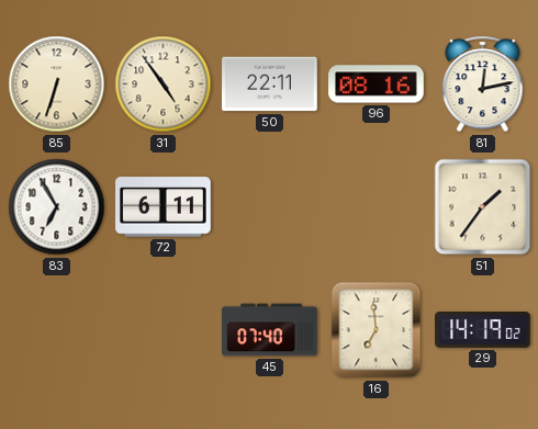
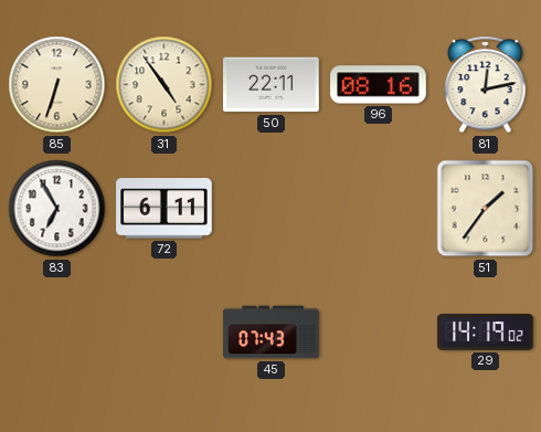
45: 07:40 -> 07:43
16: 6:59 -> none
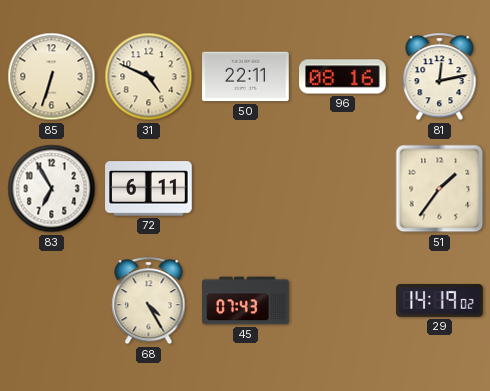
31: 4:54 -> 4:49
68: none -> 4:25
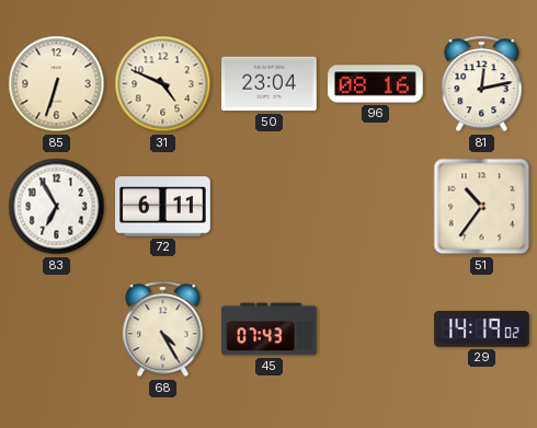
50: 22:11 -> 23:04
51: 1:36 -> 10:36
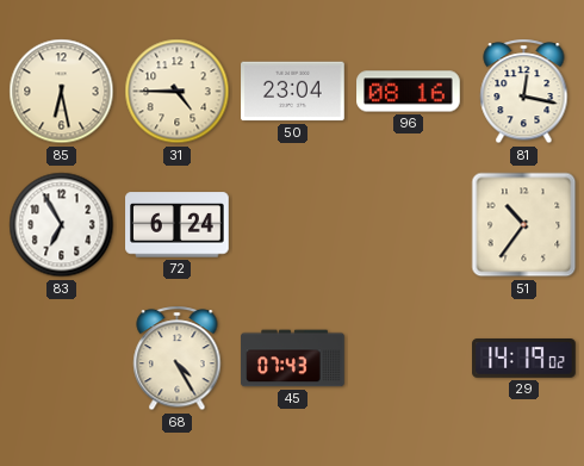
85: 6:33 -> 6:28
31: 4:49 -> 4:45
81: 12:13 -> 12:17
72: 6:11 -> 6:24
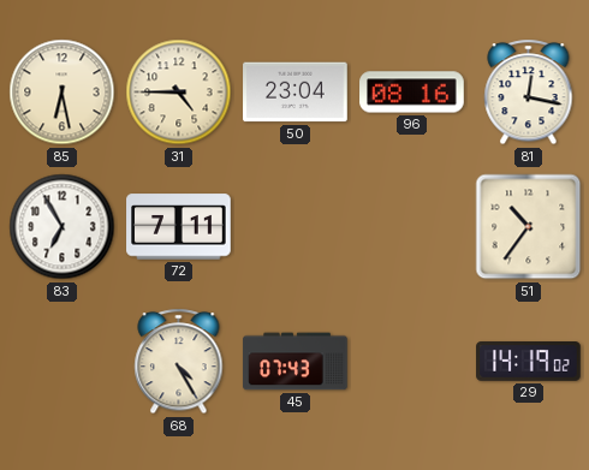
72: 6:24 -> 7:11
